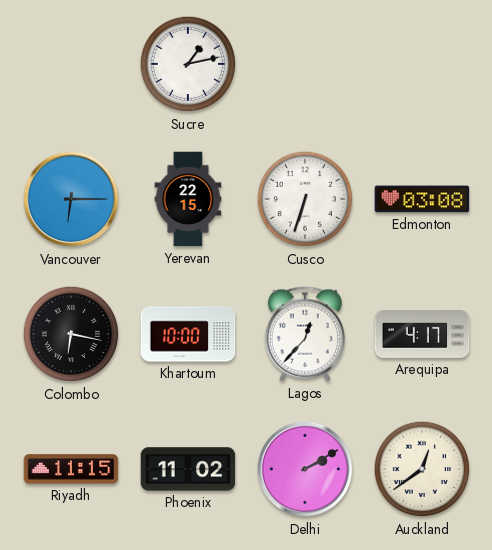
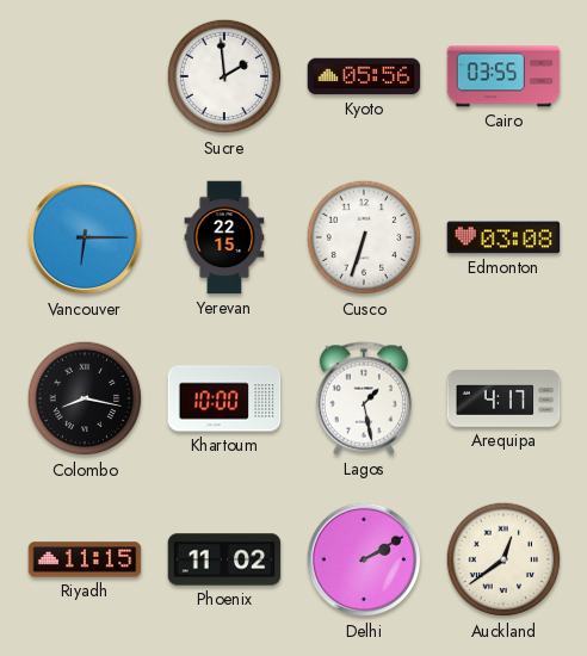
Sucre: 1:13 -> 1:59
Kyoto: none -> 05:56
Cairo: none -> 03:55
Colombo: 6:17 -> 8:17
Lagos: 12:37 -> 1:28
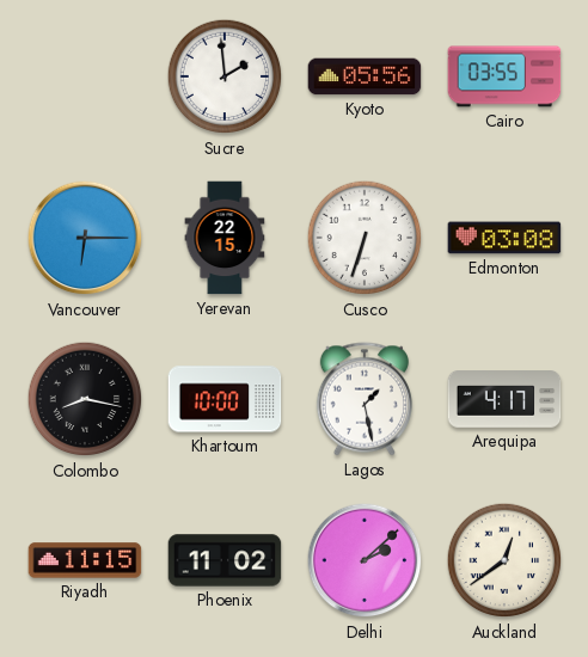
Delhi: 2:10 -> 2:08
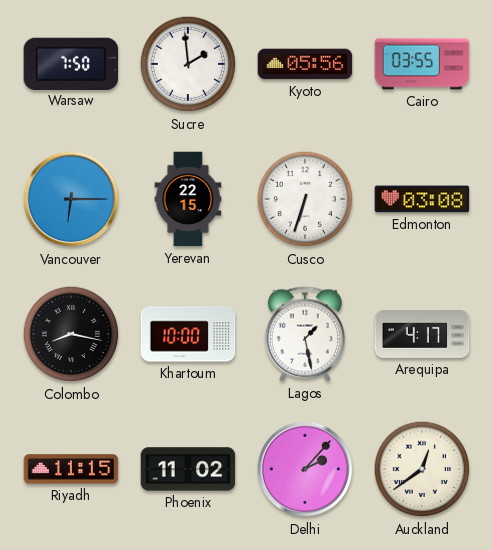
Warsaw: none -> 7:50
Delhi: 2:08 -> 2:07
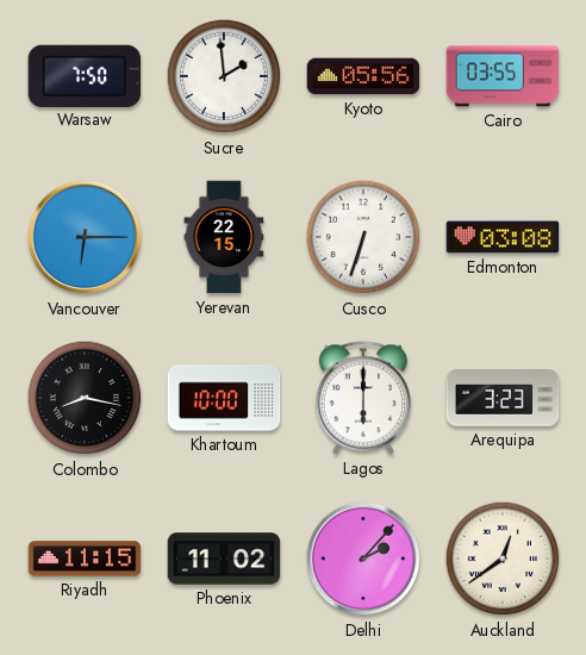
Lagos: 1:28 -> 6:00
Arequipa: 4:17 -> 3:23
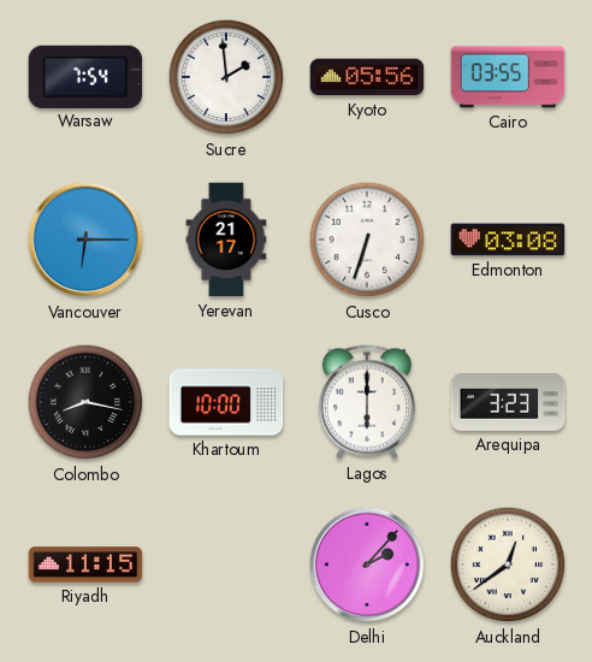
Warsaw: 7:50 -> 7:54
Yerevan: 22:15 -> 21:17
Phoenix: 11:02 -> none
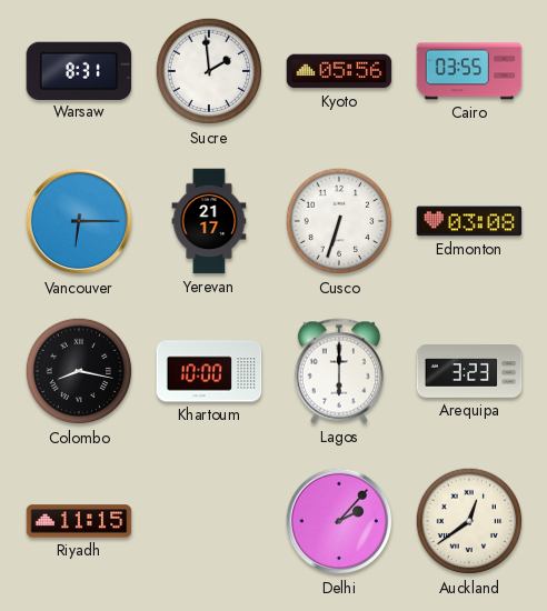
Warsaw: 7:54 -> 8:31
